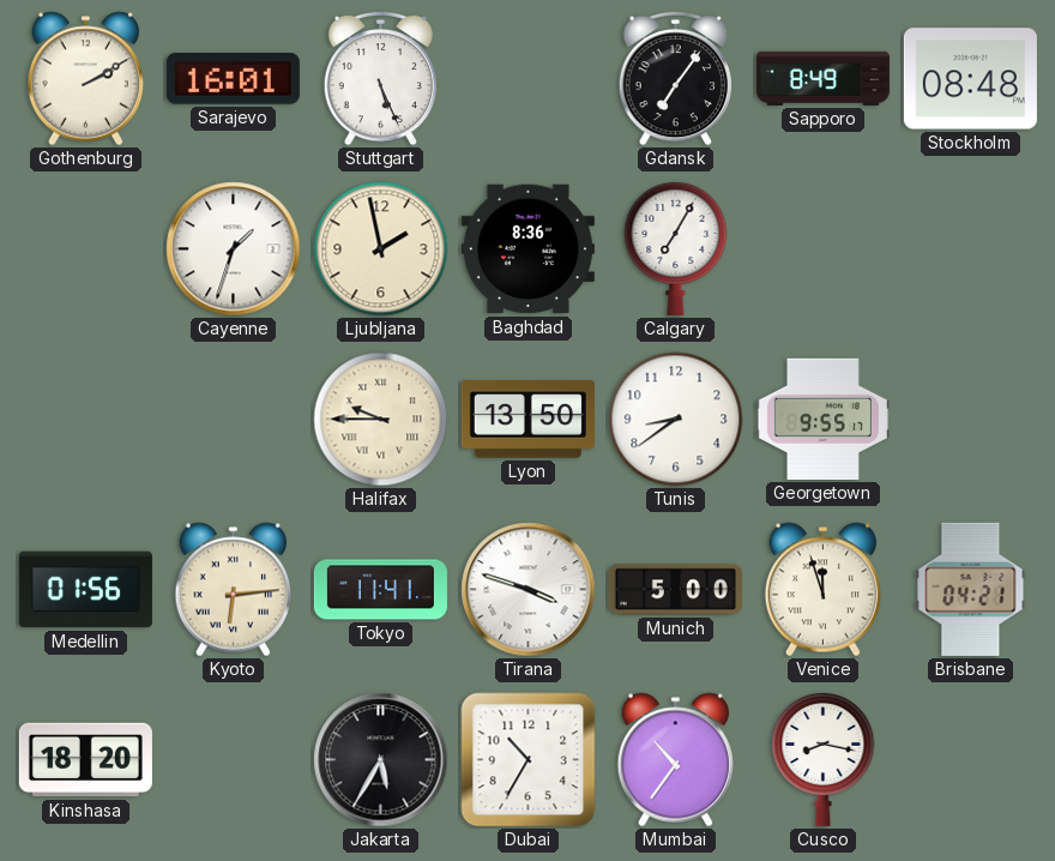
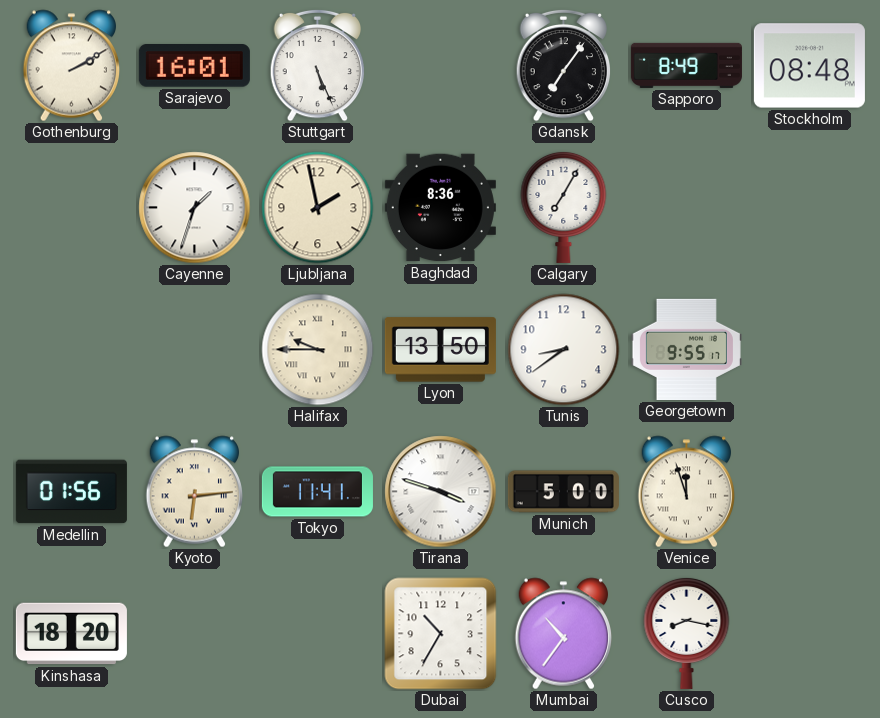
Brisbane: 04:21 -> none
Jakarta: 5:35 -> none
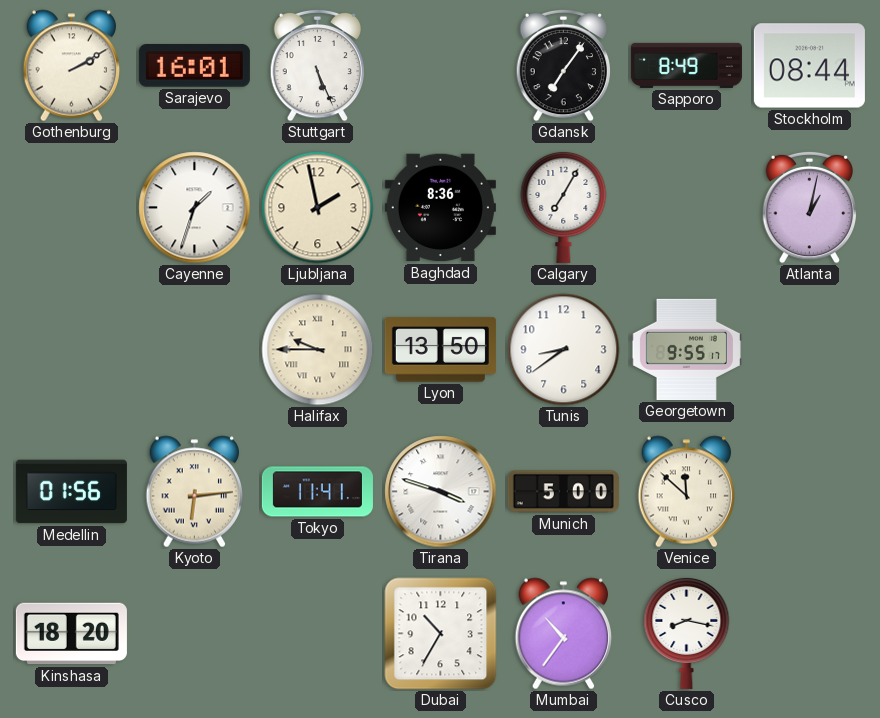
Stockholm: 08:48 -> 08:44
Atlanta: none -> 1:02
Venice: 11:57 -> 11:52
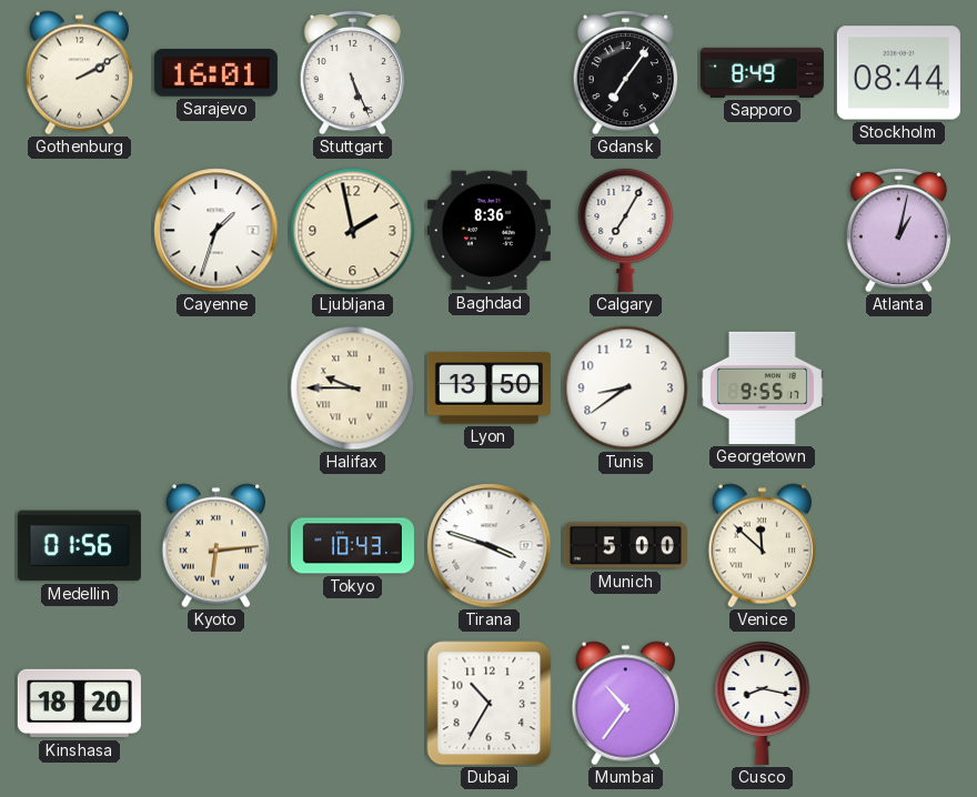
Tokyo: 11:41 -> 10:43
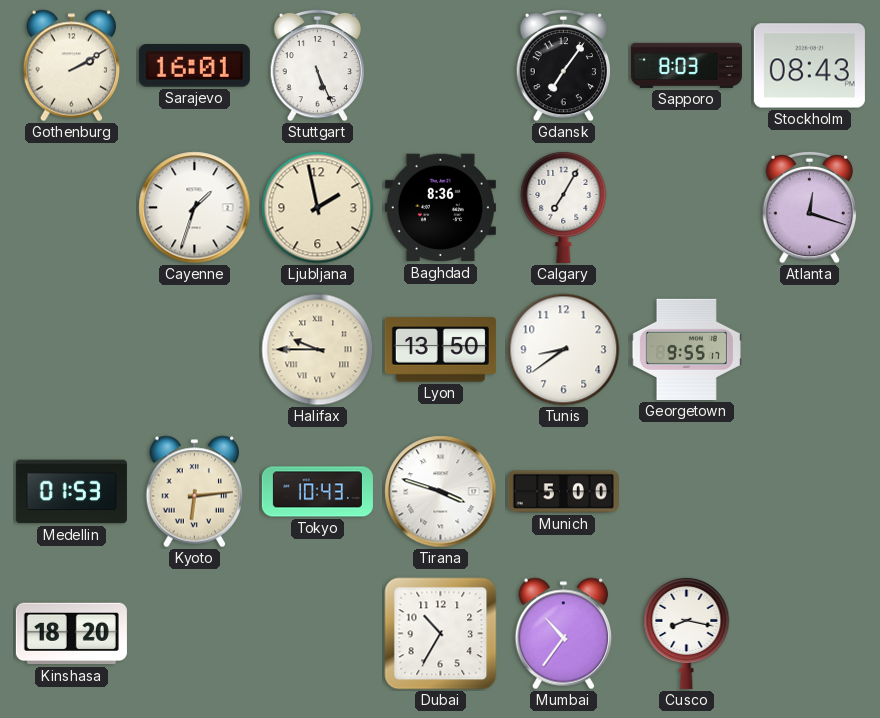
Sapporo: 8:49 -> 8:03
Stockholm: 08:44 -> 08:43
Atlanta: 1:02 -> 12:18
Medellin: 01:56 -> 01:53
Venice: 11:52 -> none
